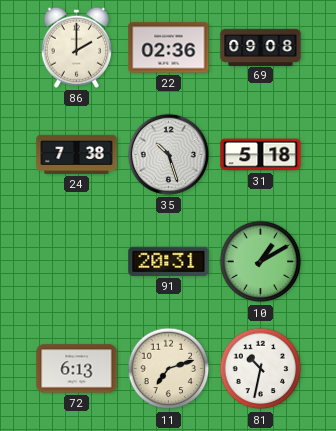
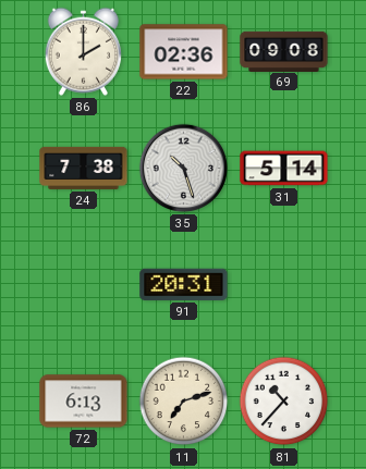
31: 5:18 -> 5:14
10: 1:10 -> none
81: 10:32 -> 10:37
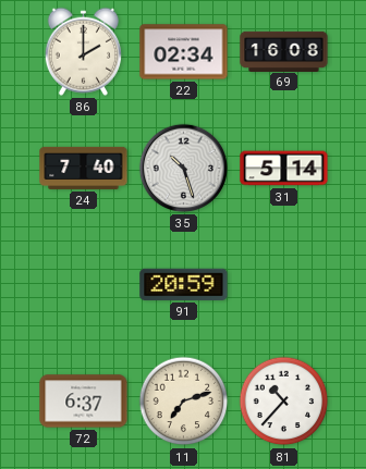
22: 02:36 -> 02:34
69: 09:08 -> 16:08
24: 7:38 -> 7:40
91: 20:31 -> 20:59
72: 6:13 -> 6:37
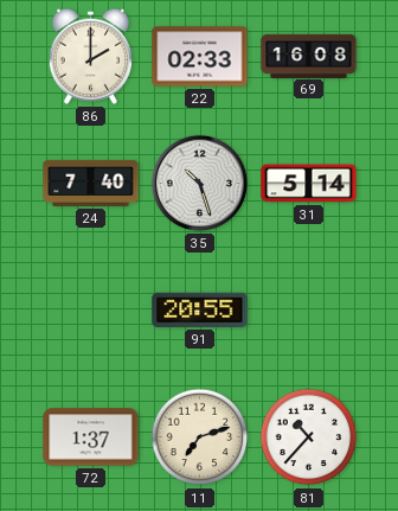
22: 02:34 -> 02:33
91: 20:59 -> 20:55
72: 6:37 -> 1:37
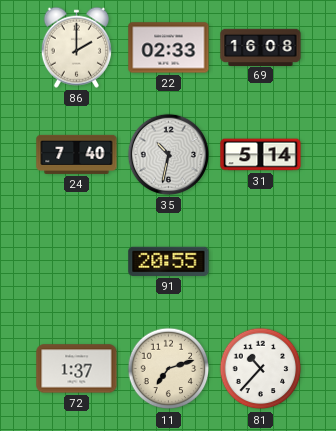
35: 10:27 -> 10:32
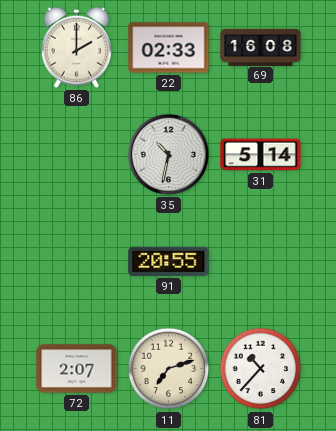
24: 7:40 -> none
72: 1:37 -> 2:07
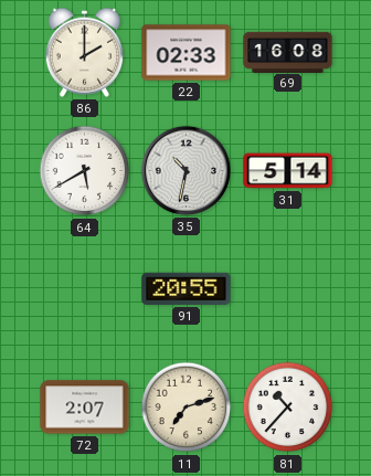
64: none -> 5:40
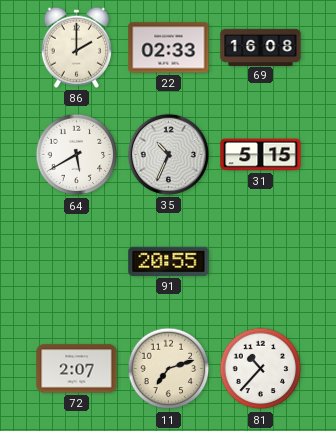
35: 10:32 -> 10:34
31: 5:14 -> 5:15
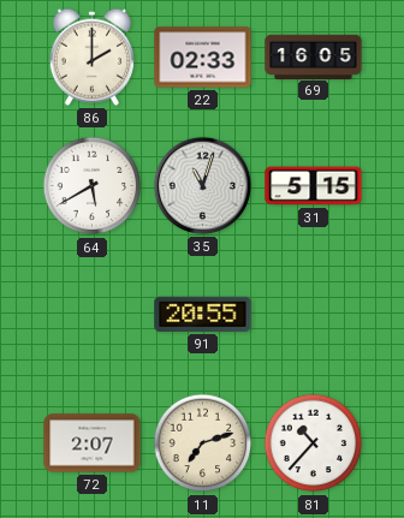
69: 16:08 -> 16:05
35: 10:34 -> 11:03
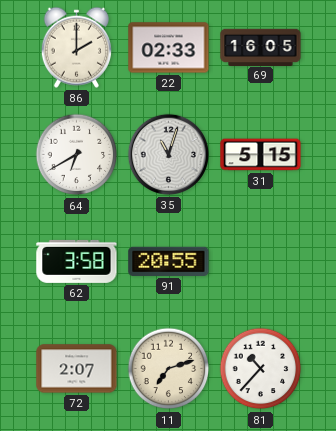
64: 5:40 -> 6:40
62: none -> 3:58
